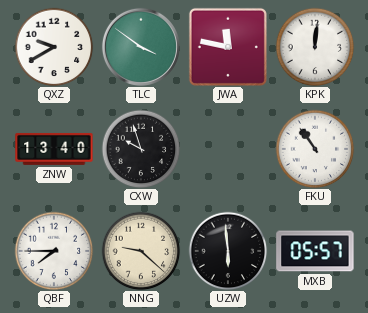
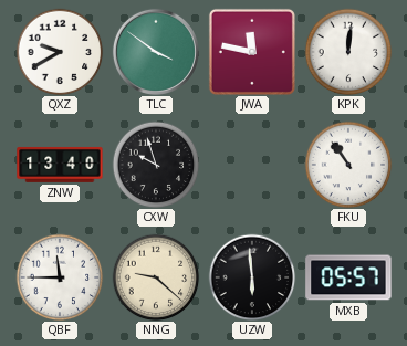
QBF: 7:45 -> 11:45
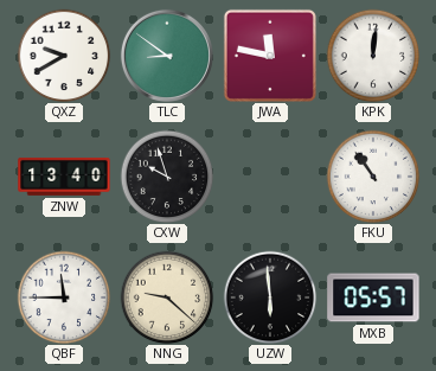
TLC: 3:51 -> 8:51
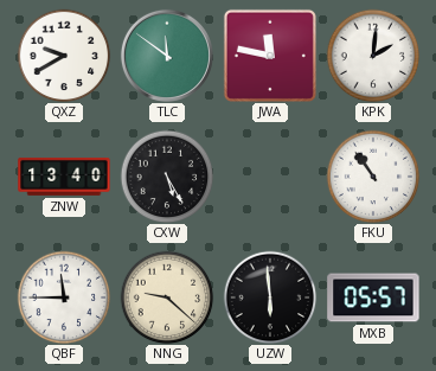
TLC: 8:51 -> 11:51
KPK: 12:01 -> 2:01
CXW: 9:57 -> 5:25
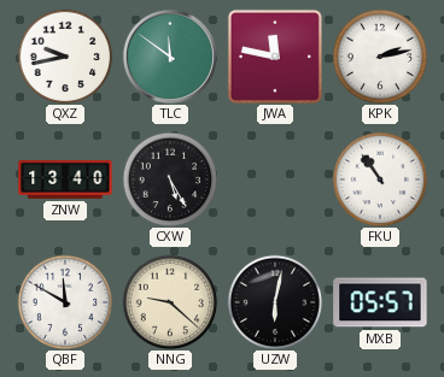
QXZ: 9:40 -> 9:43
KPK: 2:01 -> 2:13
QBF: 11:45 -> 11:50
UZW: 5:59 -> 6:02
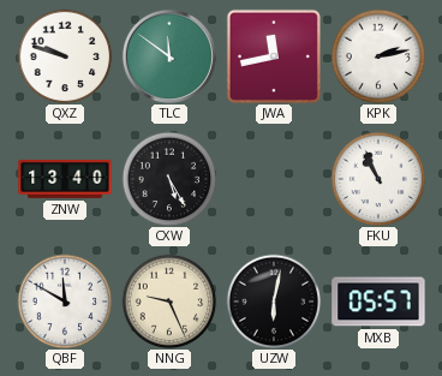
QXZ: 9:43 -> 9:48
JWA: 11:47 -> 11:43
FKU: 10:54 -> 10:56
NNG: 9:22 -> 9:26
